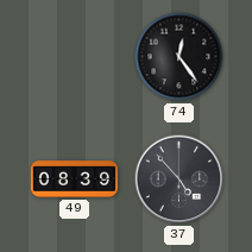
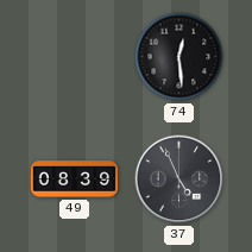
74: 12:24 -> 12:29
37: 4:53 -> 4:56
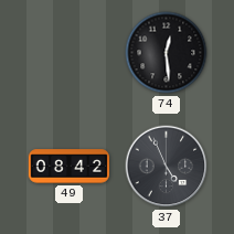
49: 08:39 -> 08:42
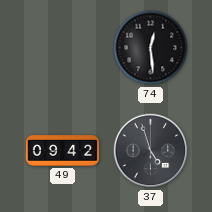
49: 08:42 -> 09:42
37: 4:56 -> 4:57
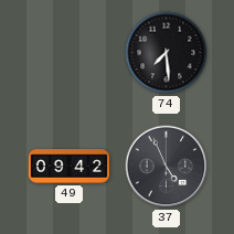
74: 12:29 -> 7:29
37: 4:57 -> 4:56
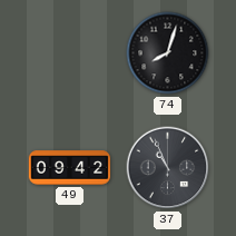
74: 7:29 -> 8:03
37: 4:56 -> 10:56
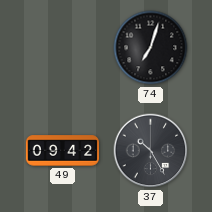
74: 8:03 -> 7:03
37: 10:56 -> 10:25
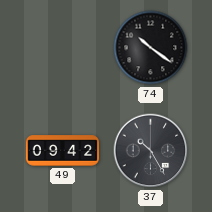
74: 7:03 -> 10:21
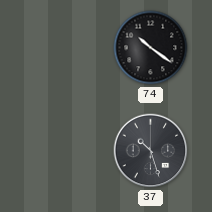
49: 09:42 -> none
37: 10:25 -> 10:27
